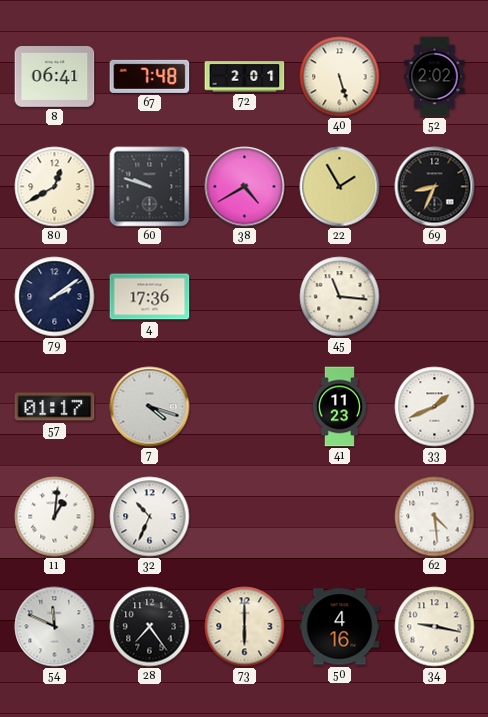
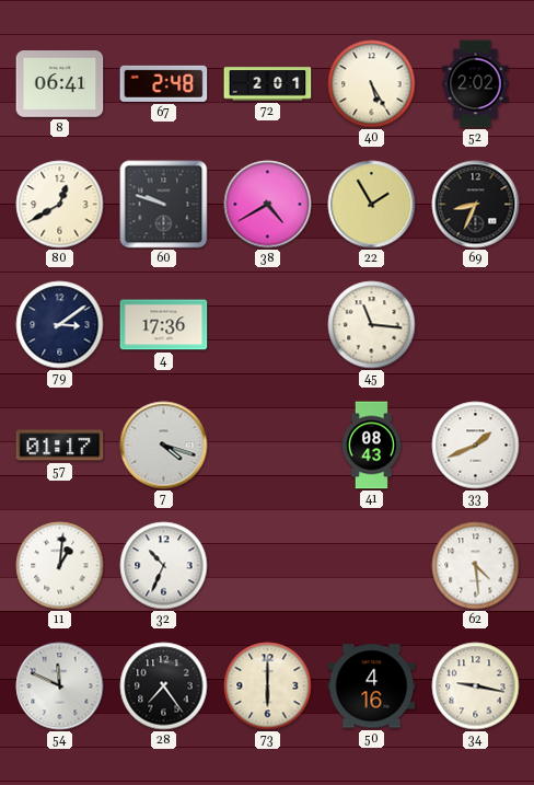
67: 7:48 -> 2:48
40: 5:27 -> 5:25
79: 2:09 -> 3:09
41: 11:23 -> 08:43
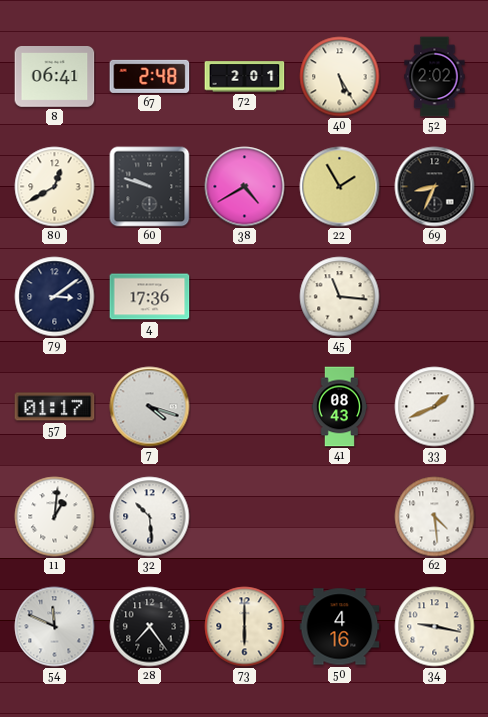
32: 10:34 -> 10:29
